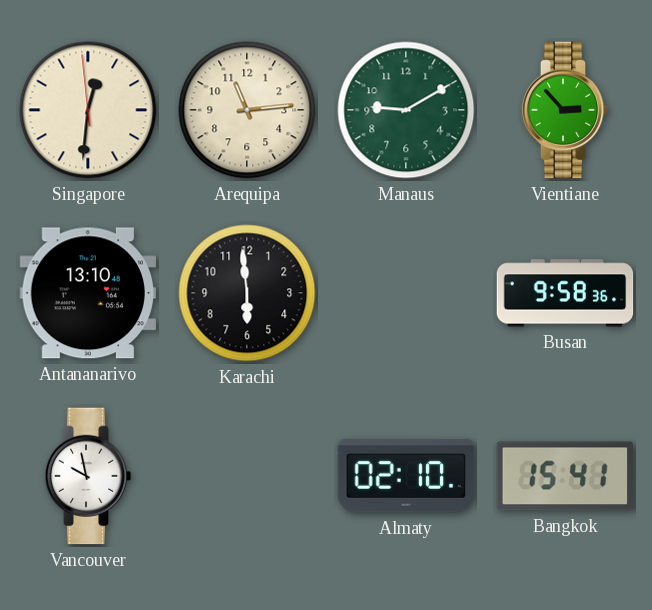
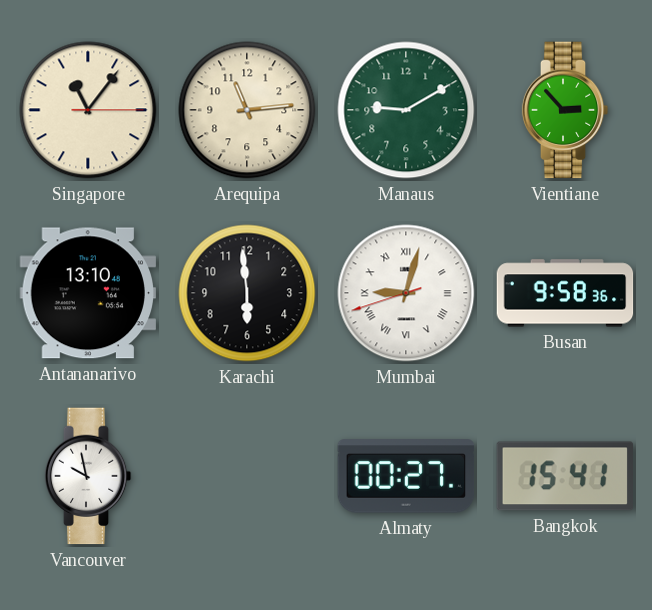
Singapore: 12:30 -> 11:06
Mumbai: none -> 9:02
Almaty: 02:10 -> 00:27
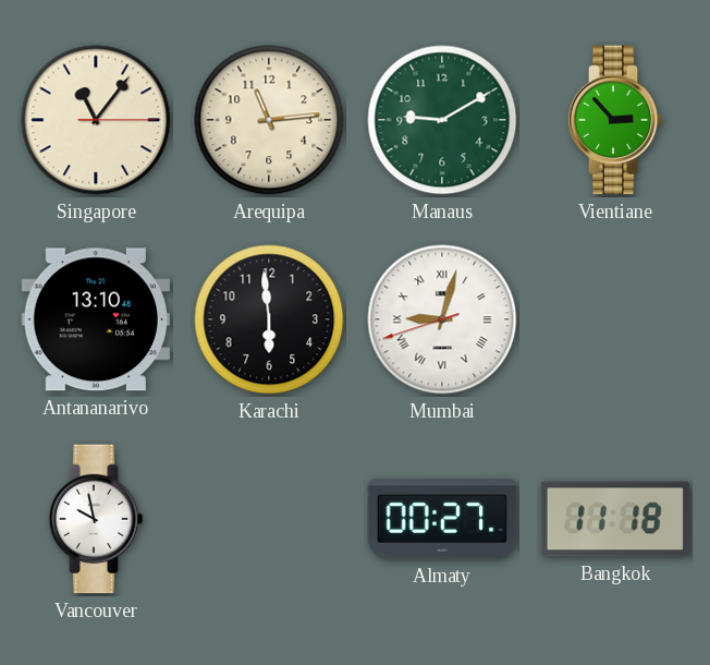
Busan: 9:58 -> none
Bangkok: 15:41 -> 11:18
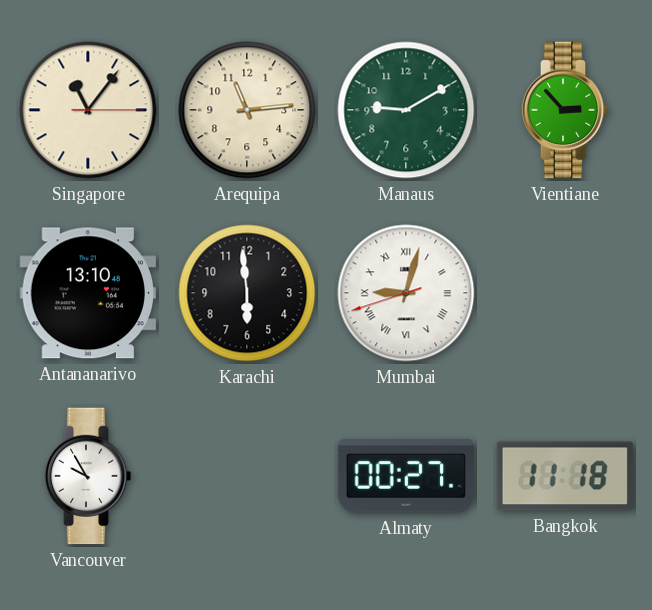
Vancouver: 9:58 -> 9:55
